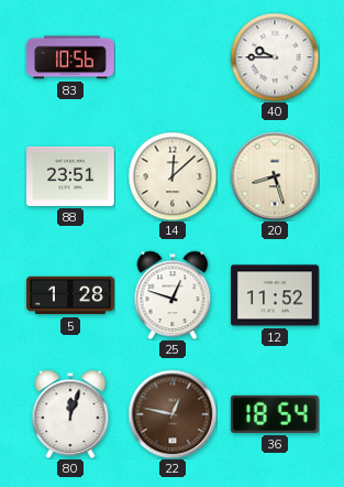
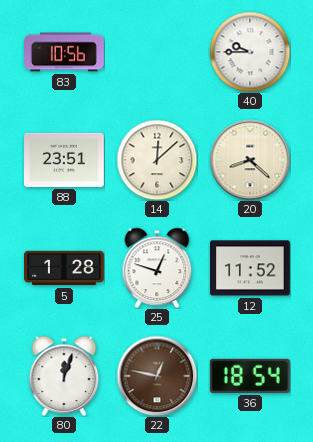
20: 8:27 -> 8:22
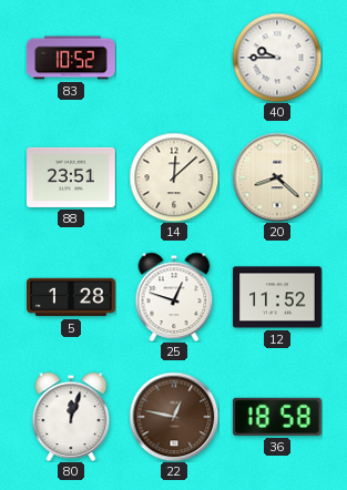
83: 10:56 -> 10:52
36: 18:54 -> 18:58
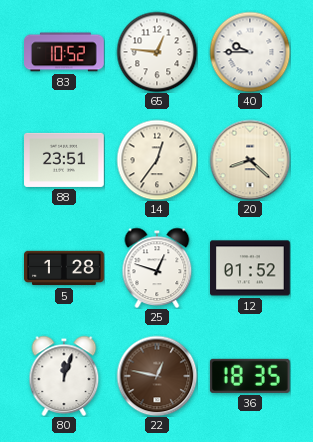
65: none -> 12:46
14: 12:08 -> 12:36
12: 11:52 -> 01:52
36: 18:58 -> 18:35
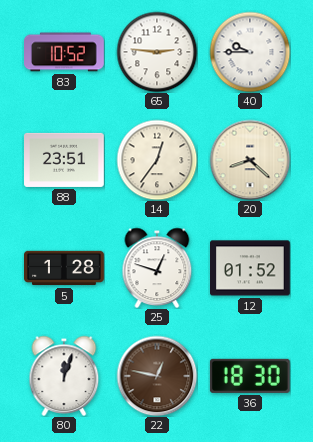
65: 12:46 -> 2:46
36: 18:35 -> 18:30
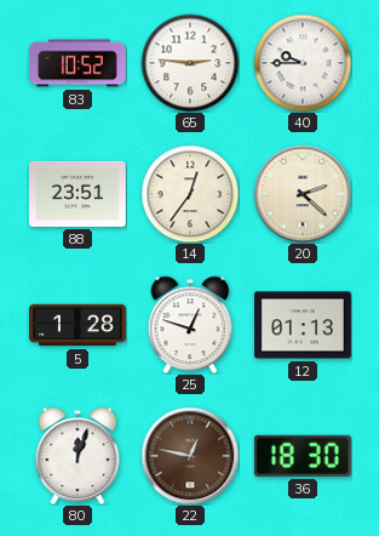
20: 8:22 -> 2:22
12: 01:52 -> 01:13
